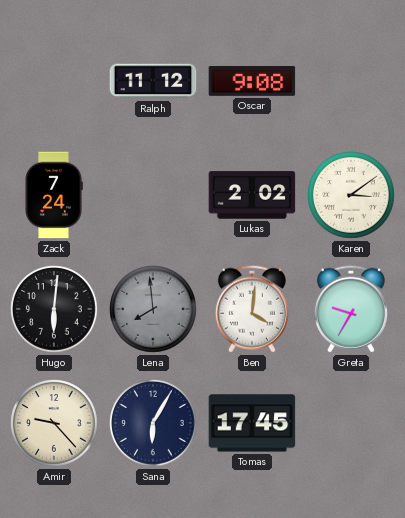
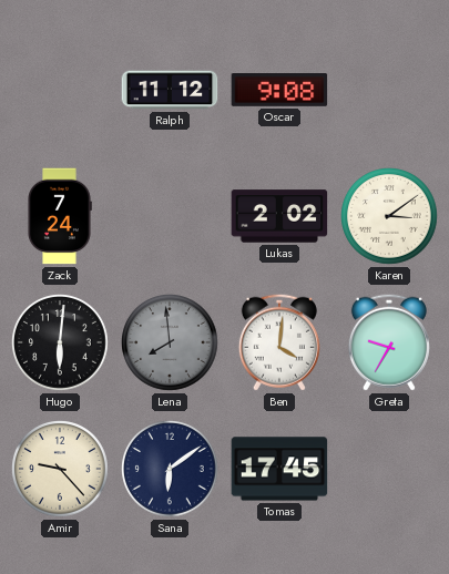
Sana: 6:05 -> 6:09
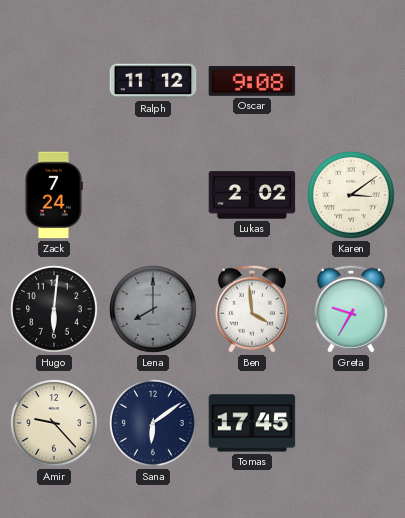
Lena: 7:59 -> 8:00
Ben: 4:01 -> 3:59
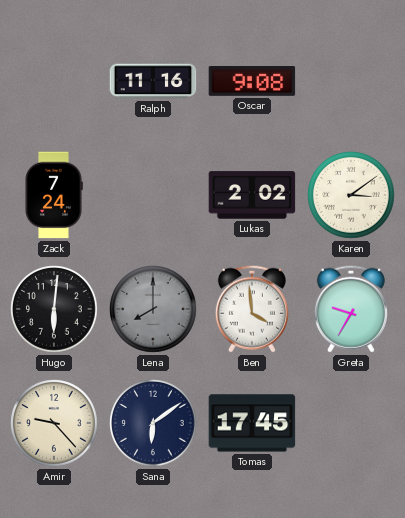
Ralph: 11:12 -> 11:16
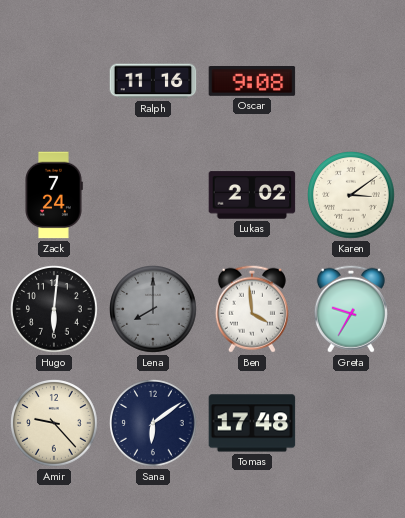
Tomas: 17:45 -> 17:48
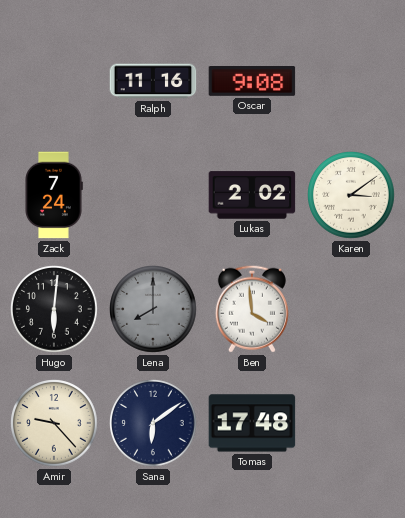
Greta: 9:35 -> none
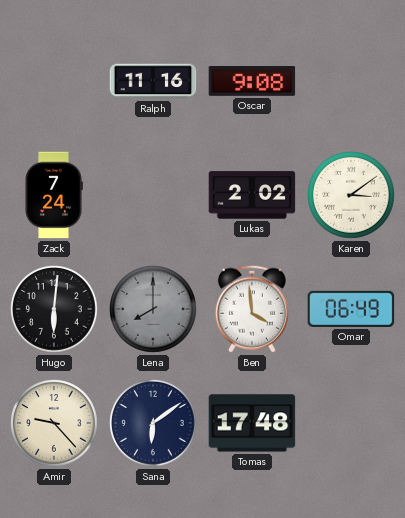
Omar: none -> 06:49
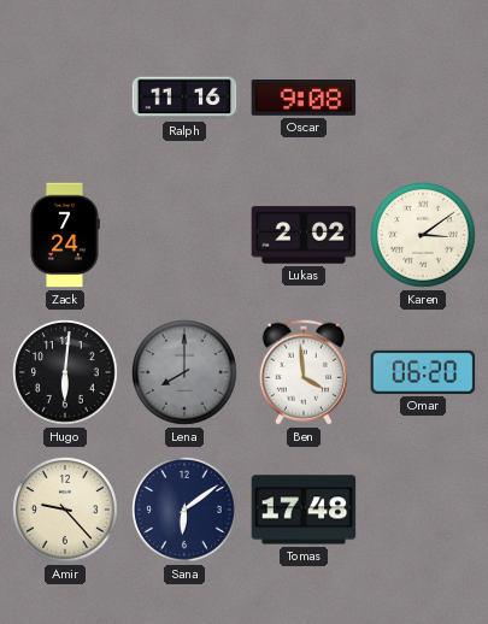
Omar: 06:49 -> 06:20
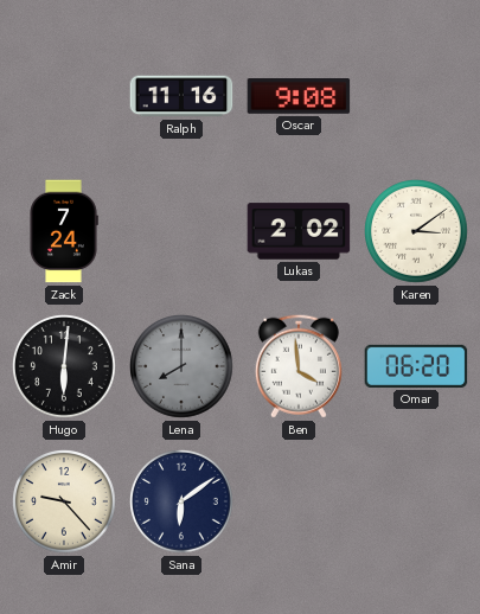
Tomas: 17:48 -> none
